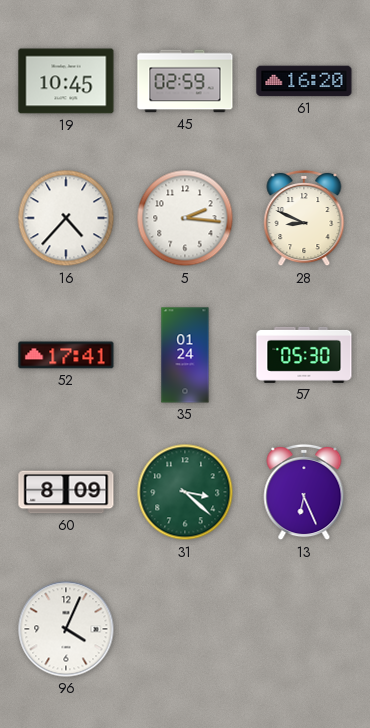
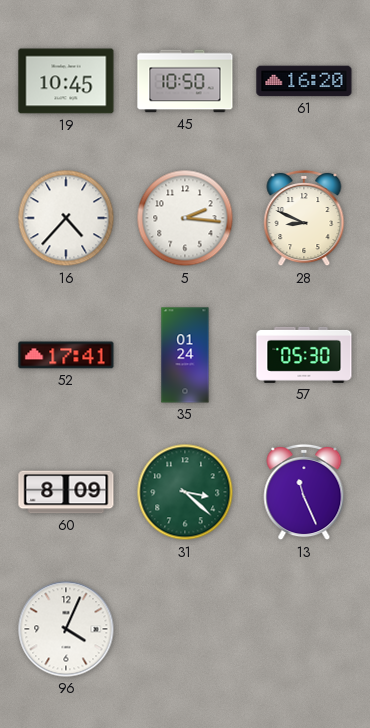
45: 02:59 -> 10:50
13: 6:26 -> 11:26
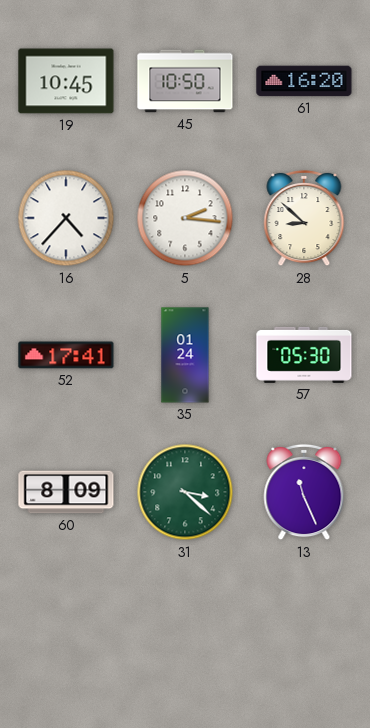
28: 8:49 -> 8:52
96: 4:04 -> none
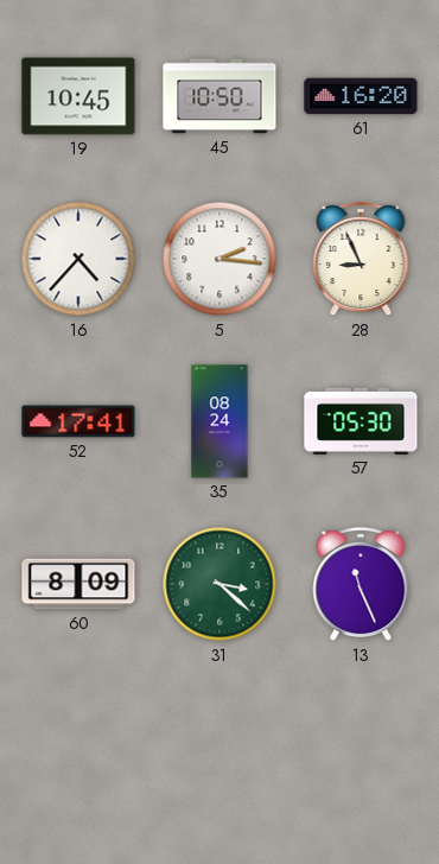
28: 8:52 -> 8:56
35: 01:24 -> 08:24
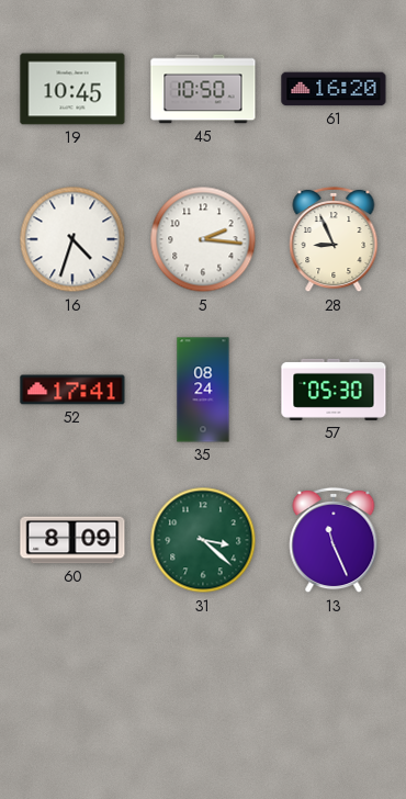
16: 4:37 -> 4:33
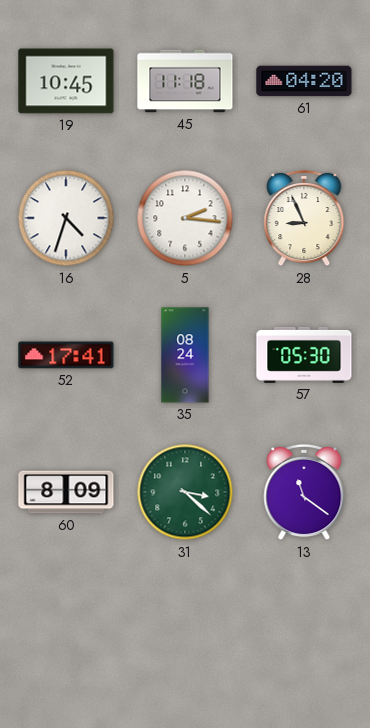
45: 10:50 -> 11:18
61: 16:20 -> 04:20
13: 11:26 -> 11:21
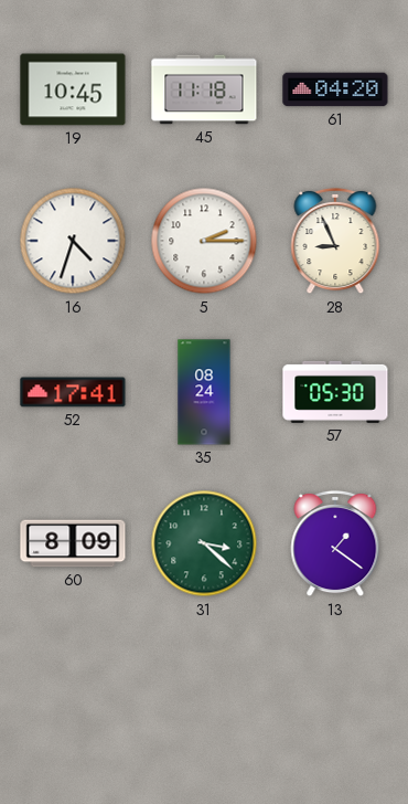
5: 2:16 -> 2:15
13: 11:21 -> 1:21
